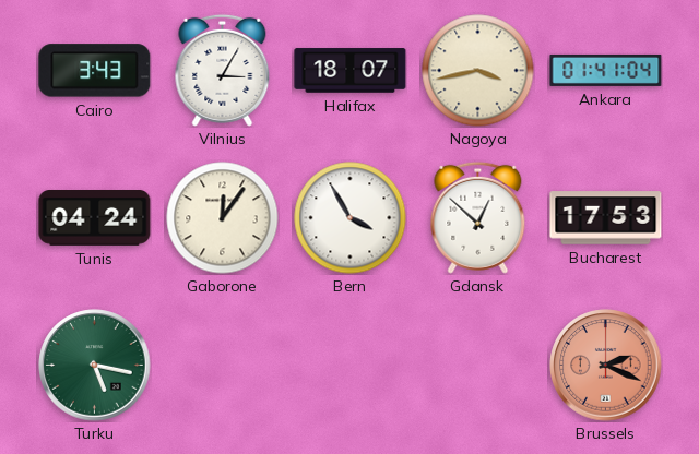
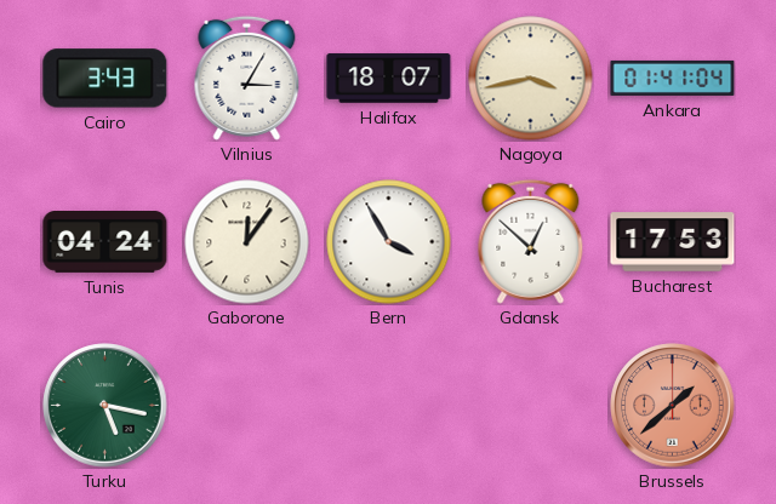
Brussels: 2:19 -> 1:38
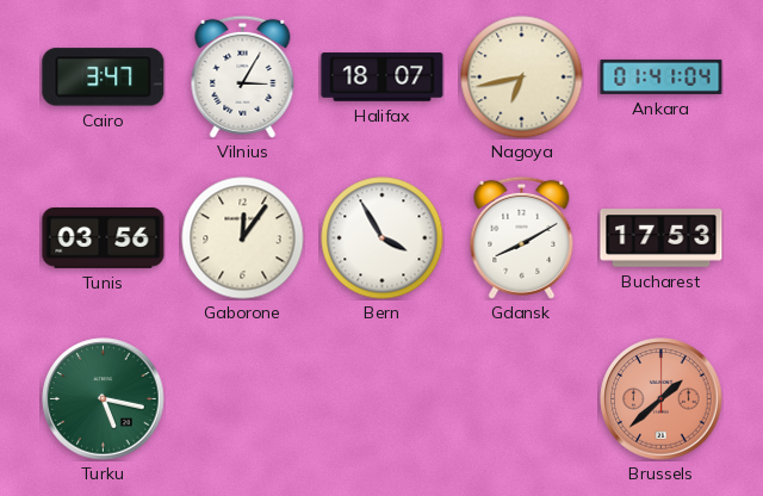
Cairo: 3:43 -> 3:47
Nagoya: 3:43 -> 6:43
Tunis: 04:24 -> 03:56
Gdansk: 12:52 -> 8:10
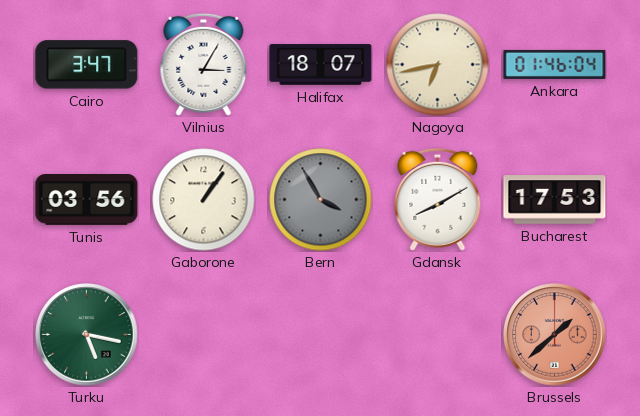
Ankara: 01:41 -> 01:46
Gaborone: 12:06 -> 1:06
Bern dial: white -> grey
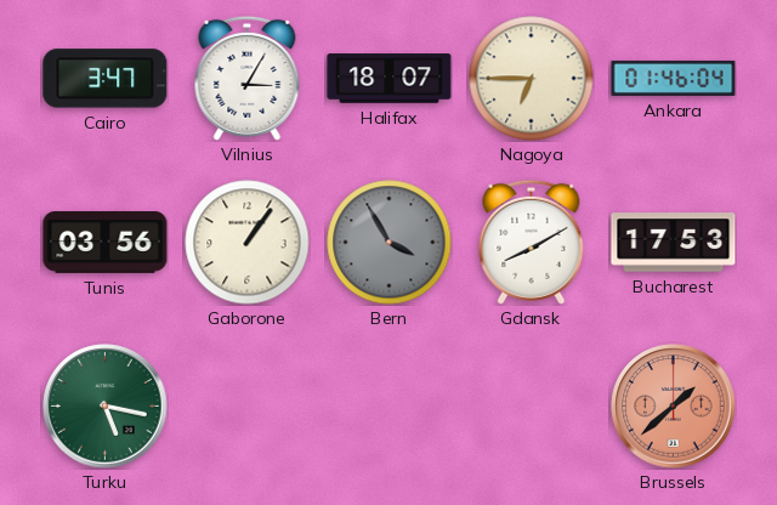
Nagoya: 6:43 -> 6:45
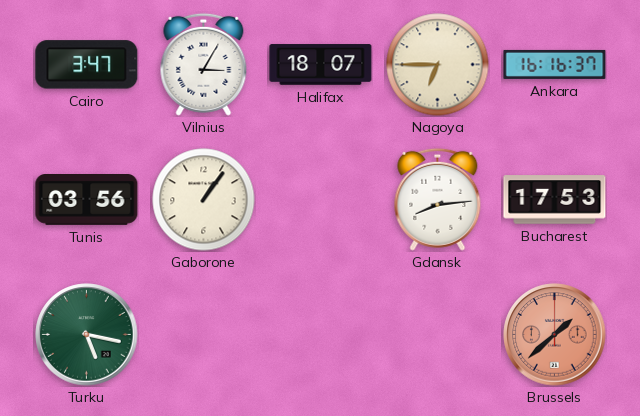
Ankara: 01:46 -> 16:16
Bern: 3:55 -> none
Gdansk: 8:10 -> 8:14
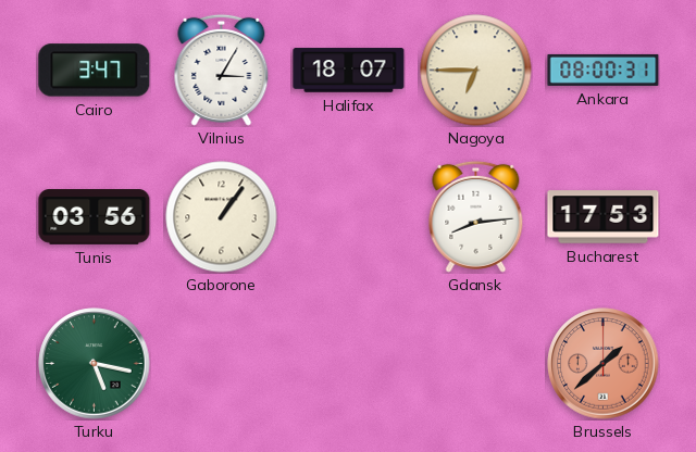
Ankara: 16:16 -> 08:00
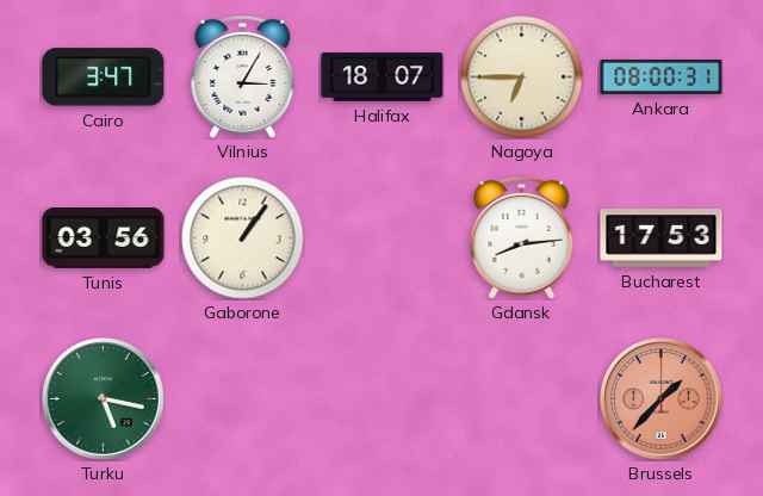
Brussels: 1:38 -> 1:37
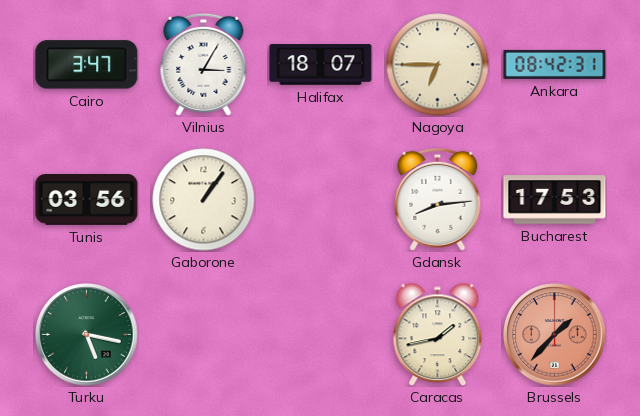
Ankara: 08:00 -> 08:42
Caracas: none -> 1:43
